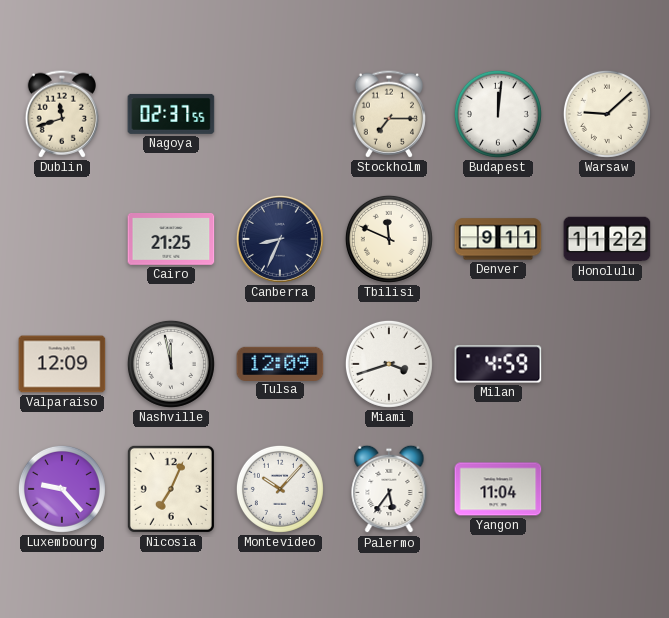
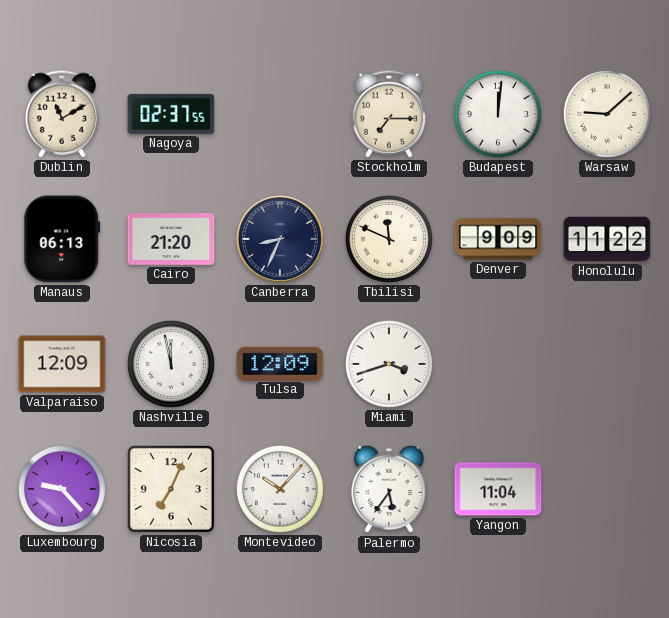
Dublin: 11:42 -> 11:10
Manaus: none -> 06:13
Cairo: 21:25 -> 21:20
Denver: 9:11 -> 9:09
Milan: 4:59 -> none
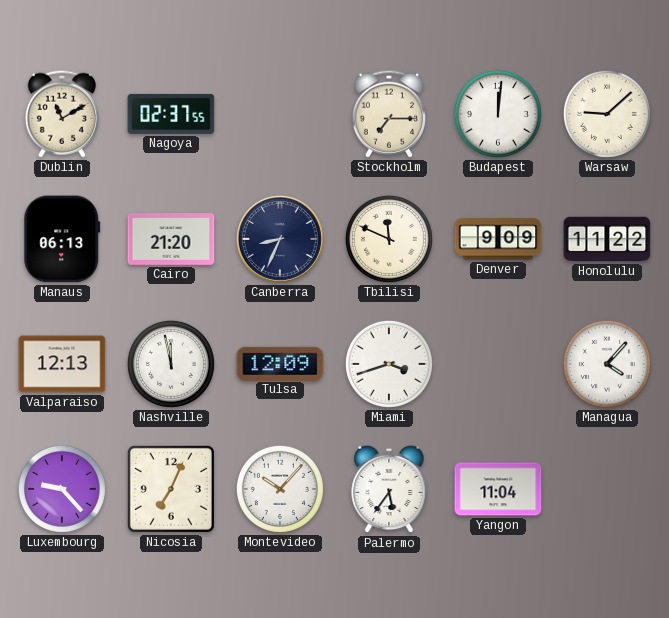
Valparaiso: 12:09 -> 12:13
Managua: none -> 4:07
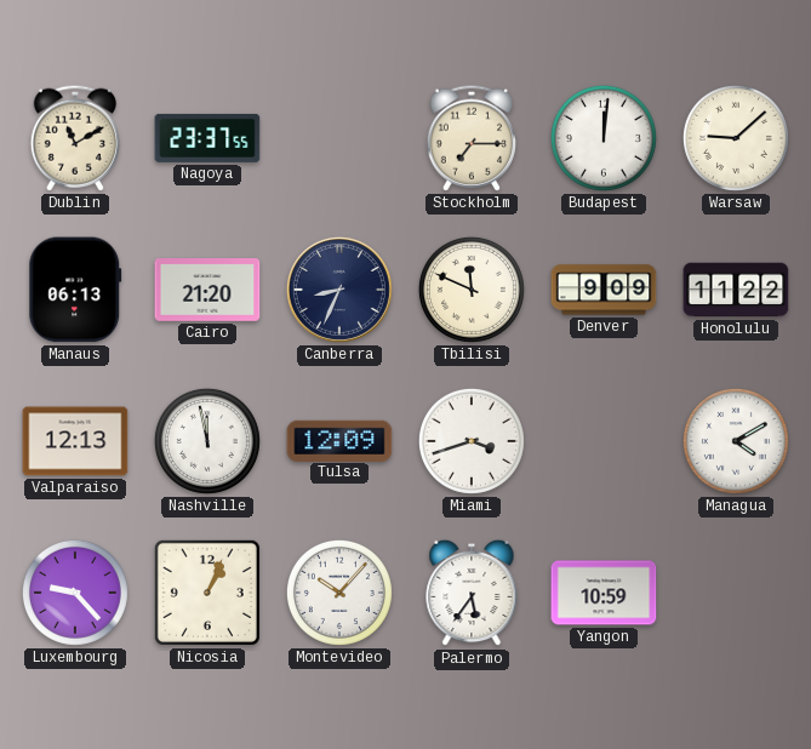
Nagoya: 02:37 -> 23:37
Managua: 4:07 -> 4:10
Nicosia: 7:04 -> 1:04
Yangon: 11:04 -> 10:59
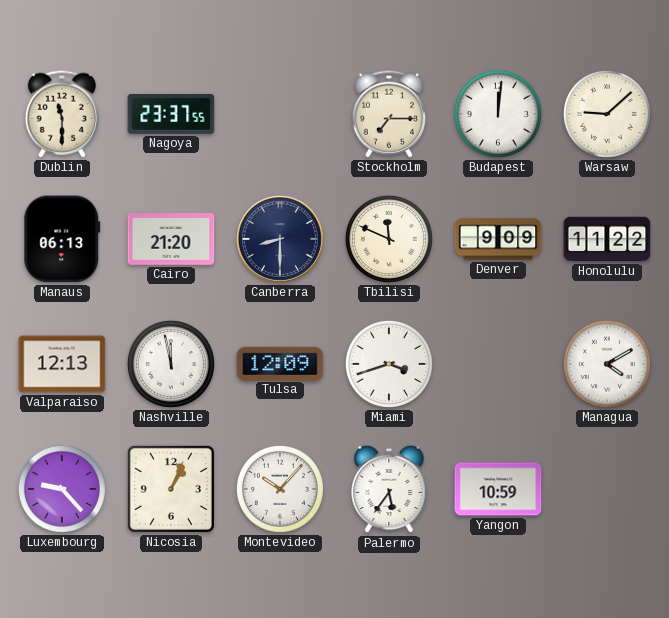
Dublin: 11:10 -> 11:30
Canberra: 8:34 -> 8:30
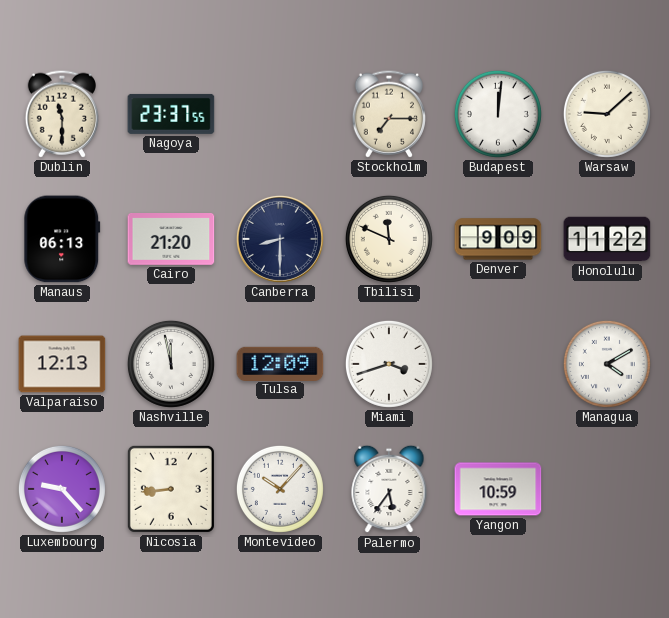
Nicosia: 1:04 -> 8:44
